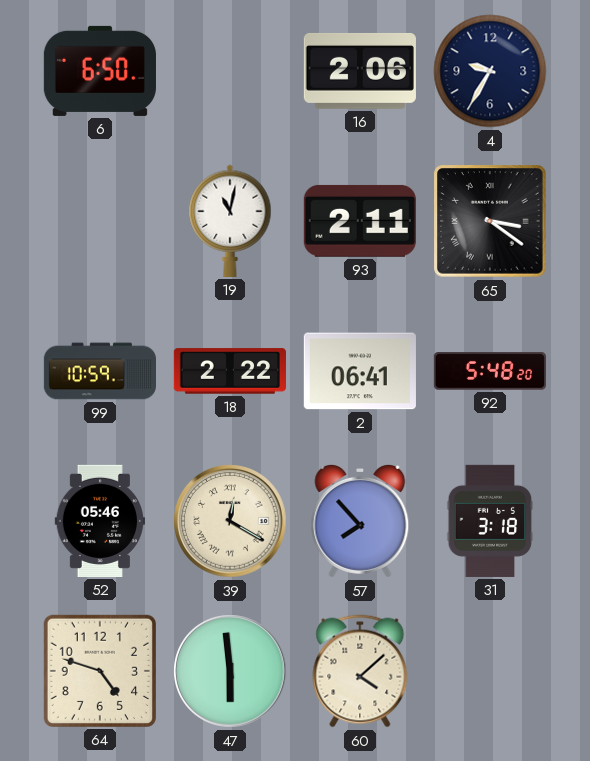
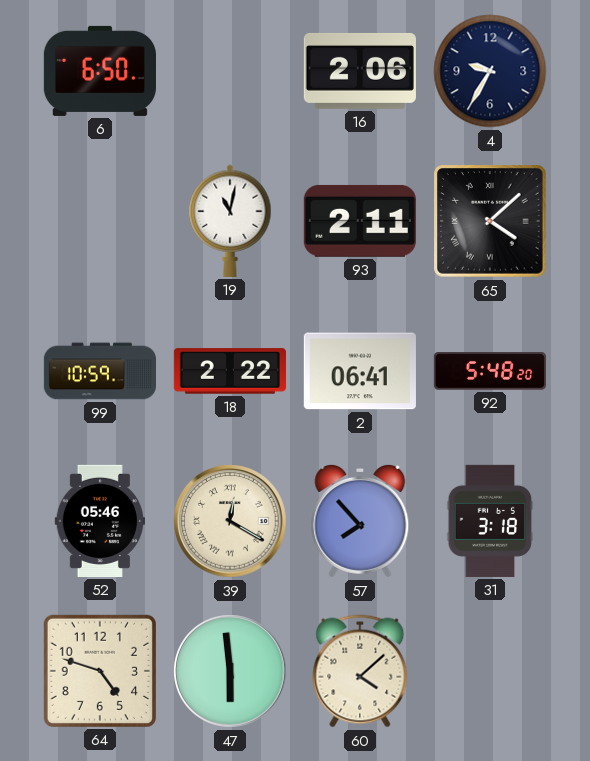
65: 3:21 -> 4:08
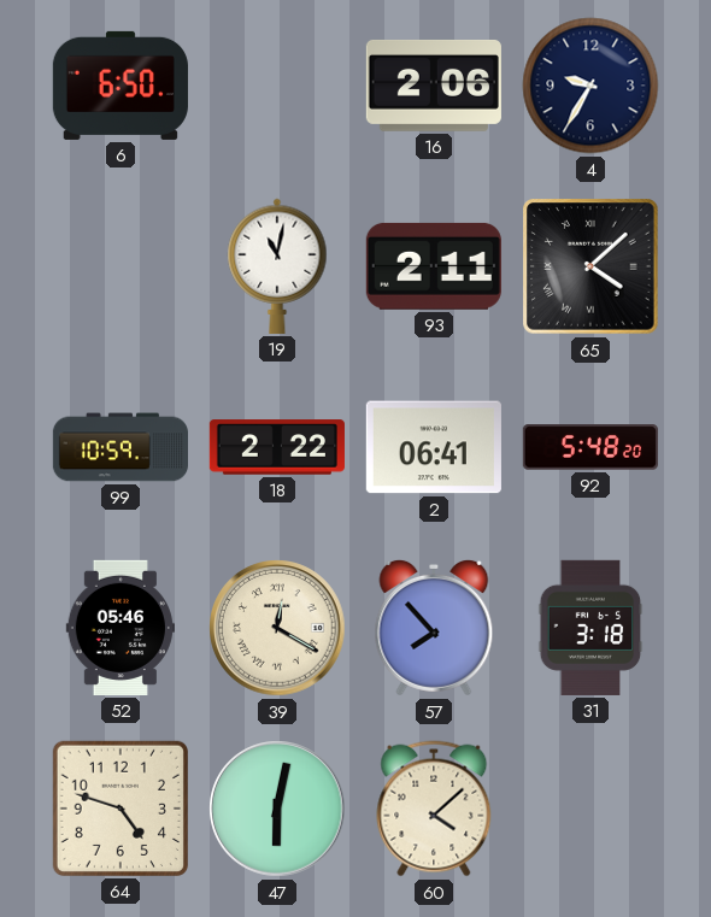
47: 5:59 -> 6:02
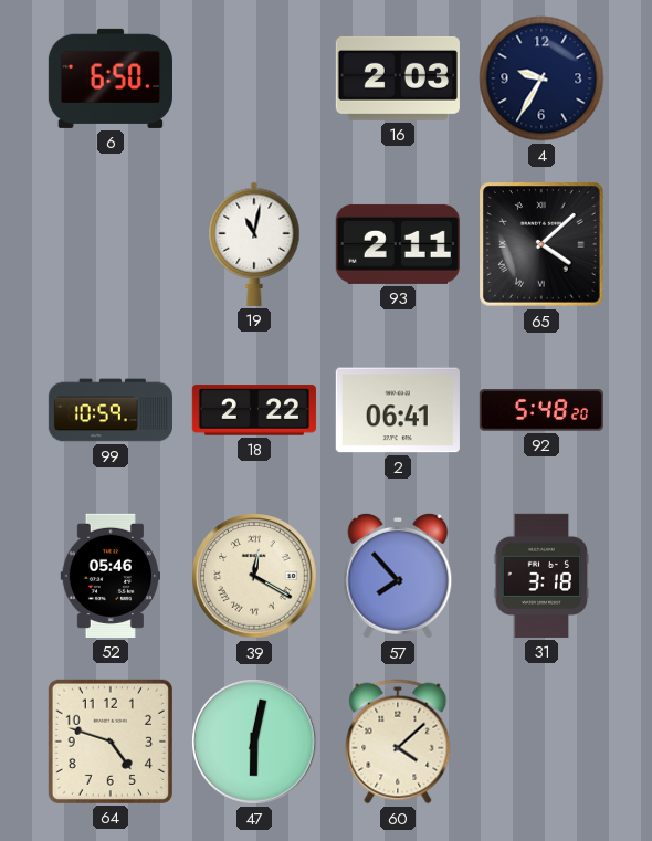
16: 2:06 -> 2:03
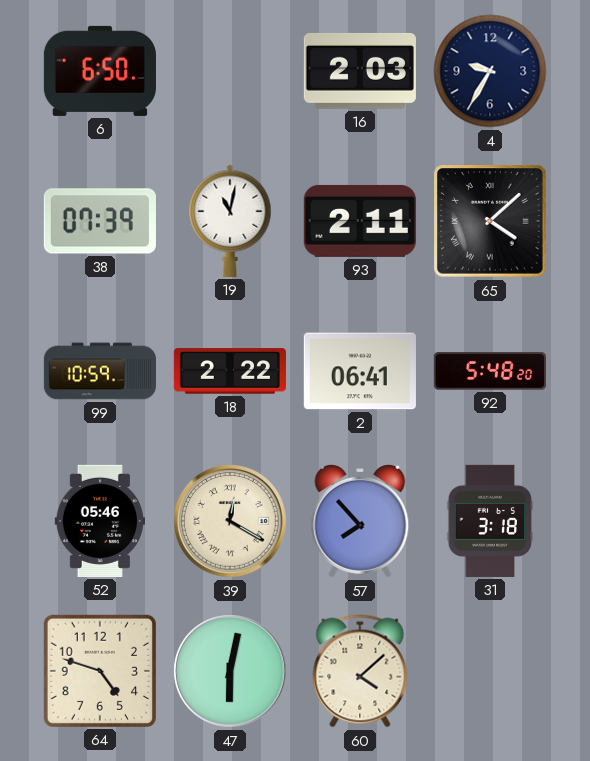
38: none -> 07:39
